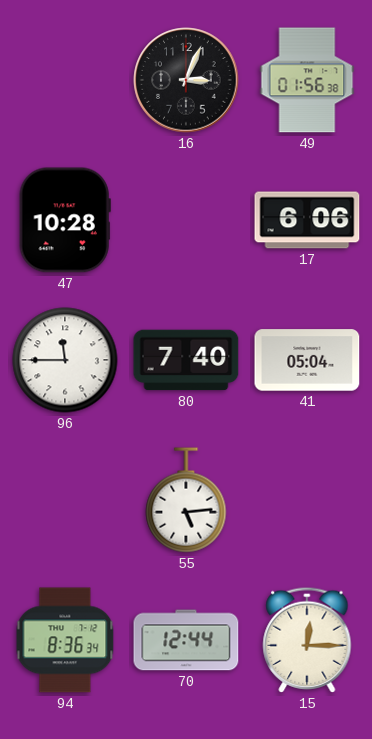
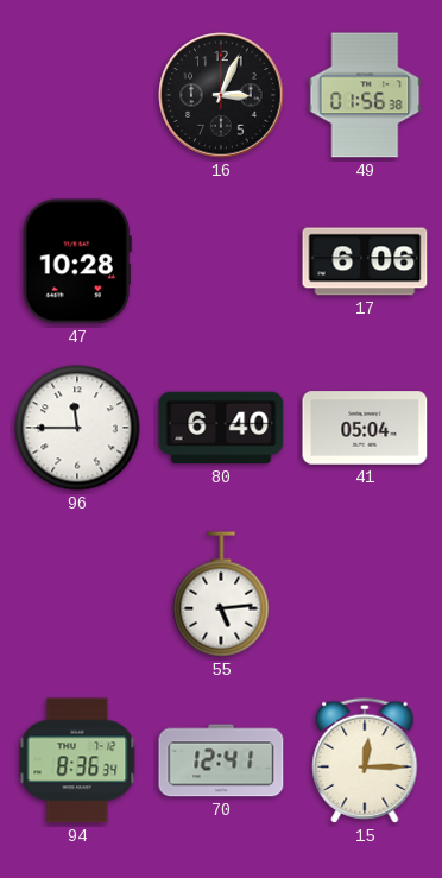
80: 7:40 -> 6:40
70: 12:44 -> 12:41
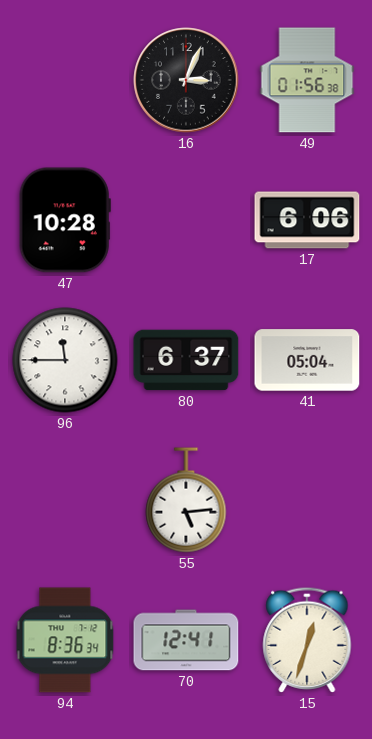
80: 6:40 -> 6:37
15: 12:15 -> 12:33
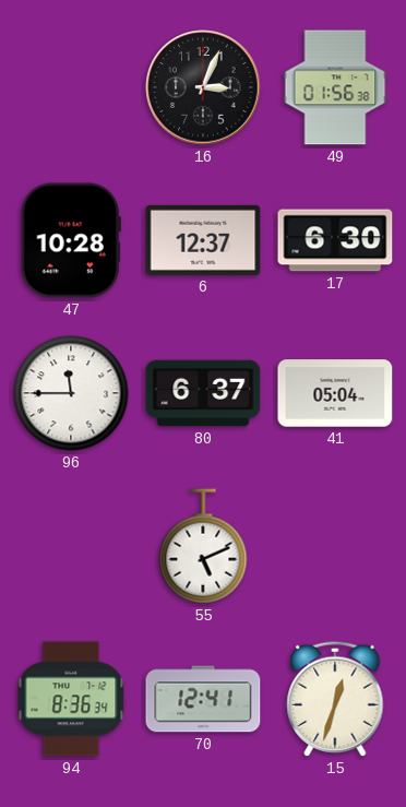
6: none -> 12:37
17: 6:06 -> 6:30
55: 5:14 -> 5:11
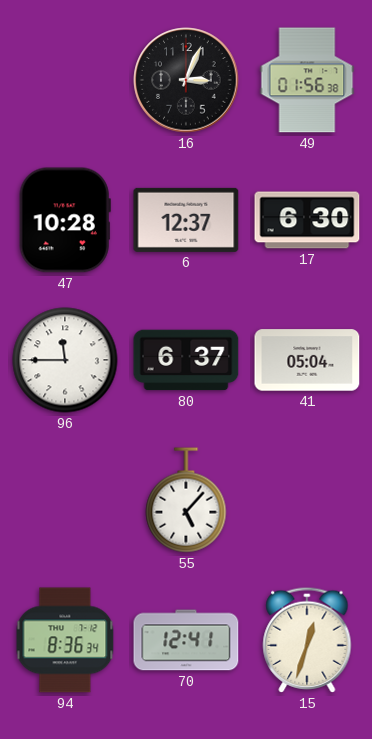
55: 5:11 -> 5:07
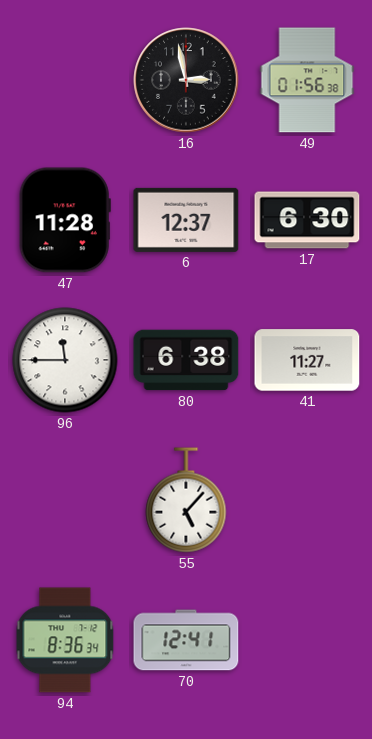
16: 3:04 -> 2:58
47: 10:28 -> 11:28
80: 6:37 -> 6:38
41: 05:04 -> 11:27
15: 12:33 -> none
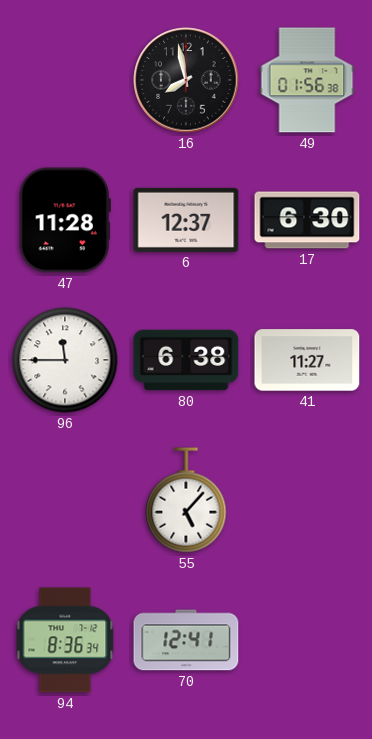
16: 2:58 -> 7:58
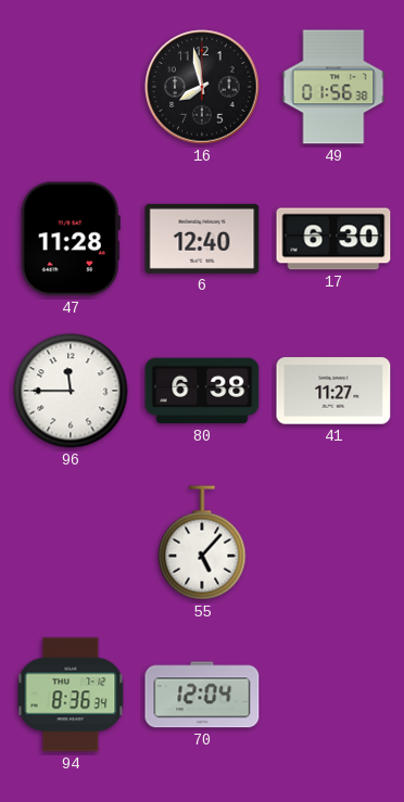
6: 12:37 -> 12:40
70: 12:41 -> 12:04
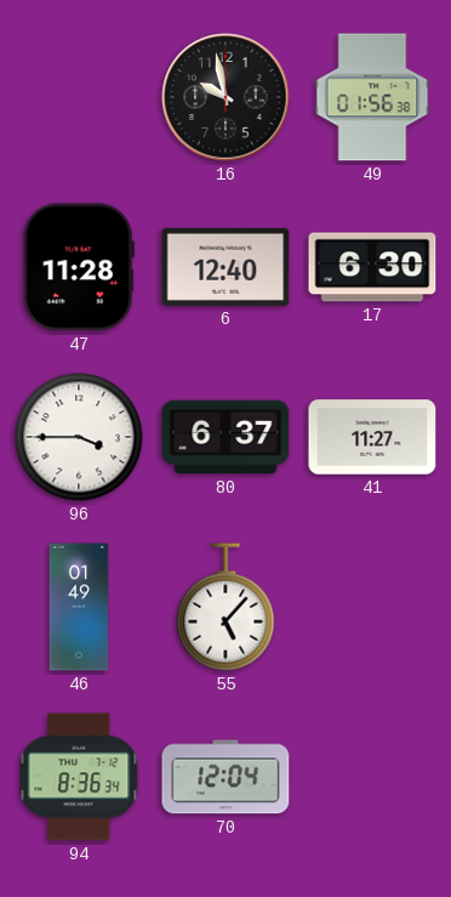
16: 7:58 -> 9:58
96: 11:45 -> 3:45
80: 6:38 -> 6:37
46: none -> 01:49
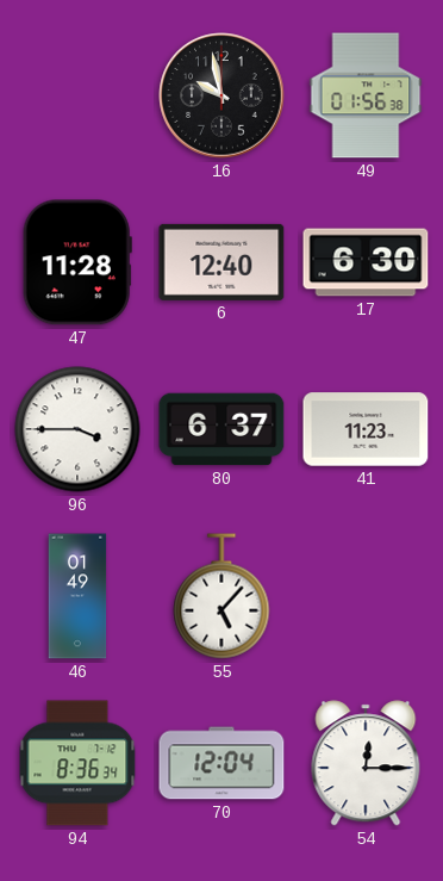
41: 11:27 -> 11:23
54: none -> 12:15
